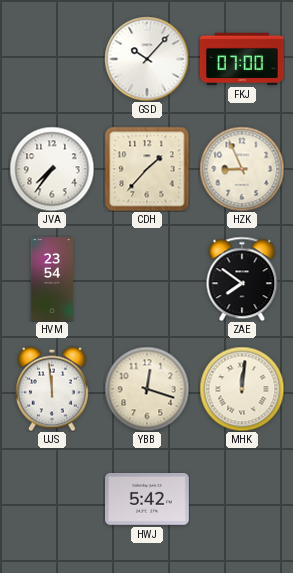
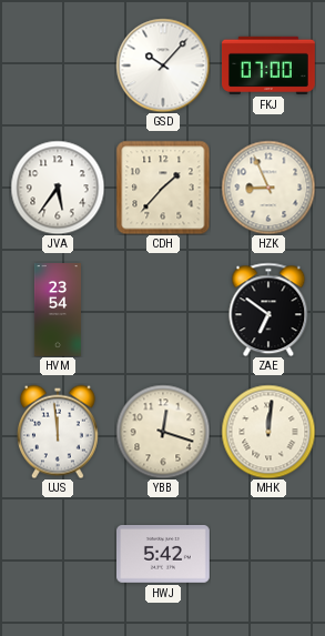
JVA: 7:36 -> 5:36
ZAE: 7:51 -> 6:51
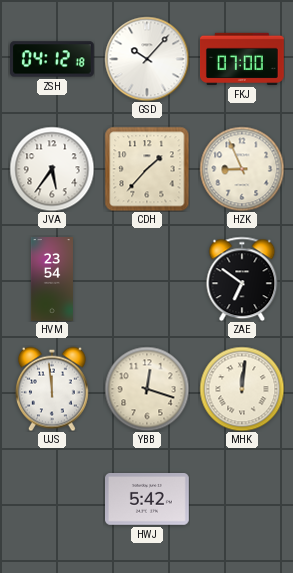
ZSH: none -> 04:12
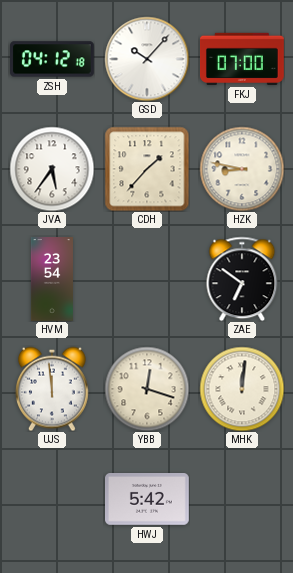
HZK: 8:56 -> 8:47
